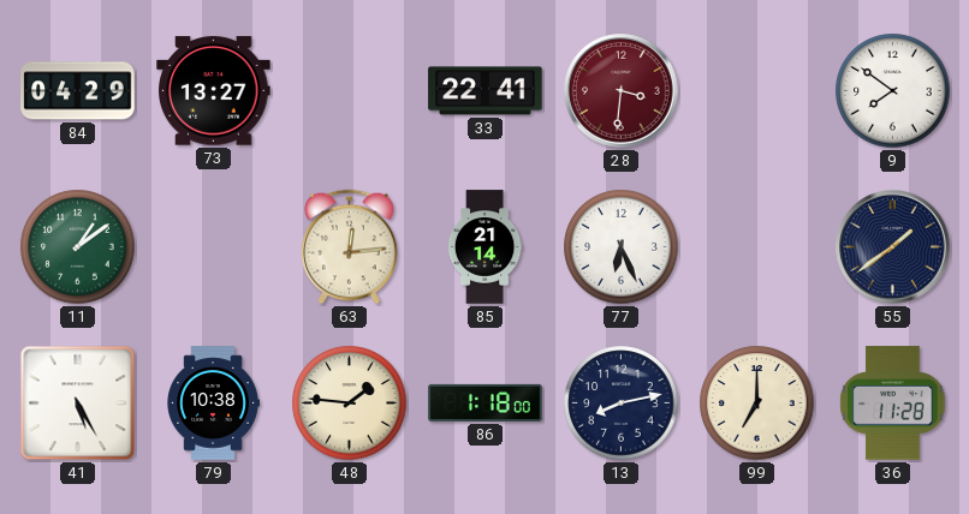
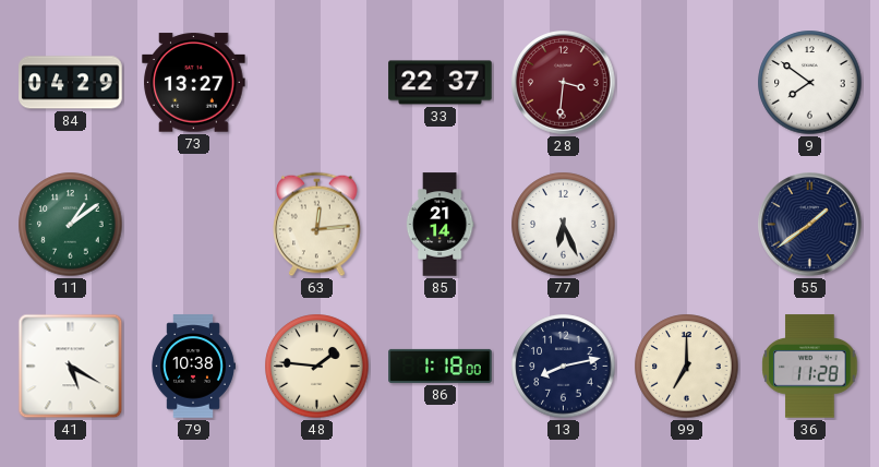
33: 22:41 -> 22:37
41: 5:25 -> 5:20
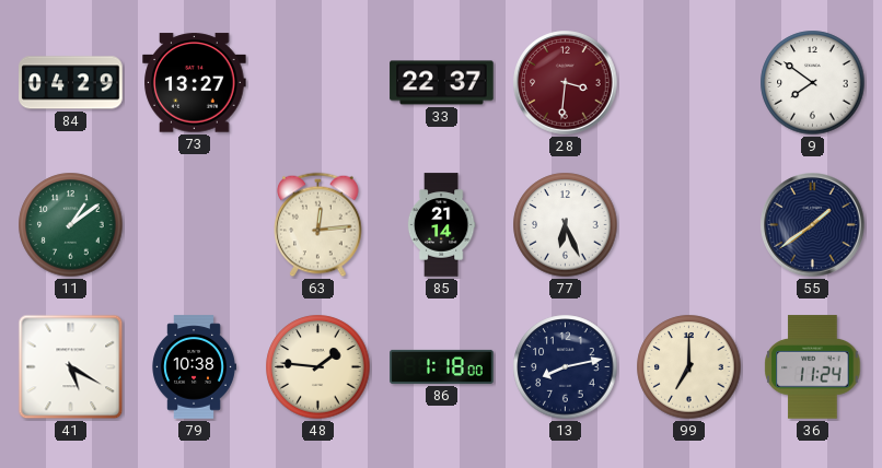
36: 11:28 -> 11:24
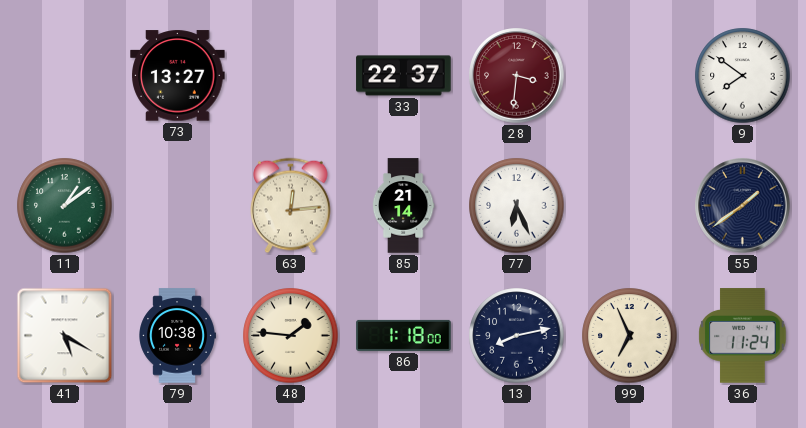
84: 04:29 -> none
99: 7:00 -> 6:56
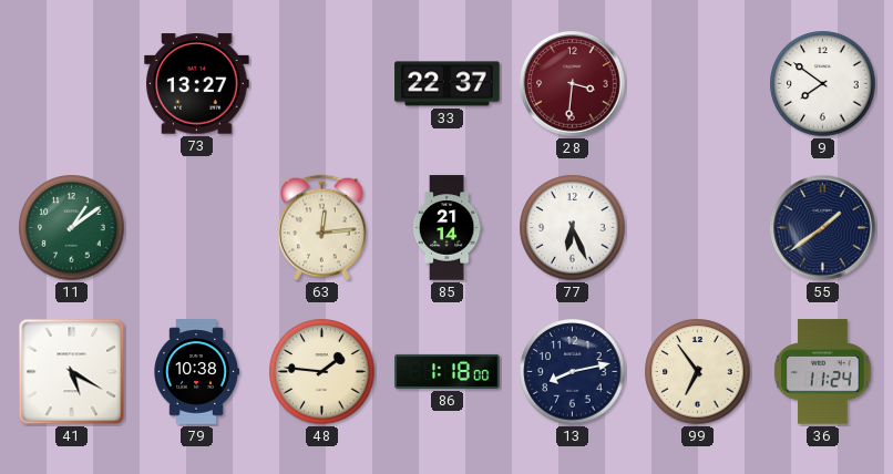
99: 6:56 -> 6:54
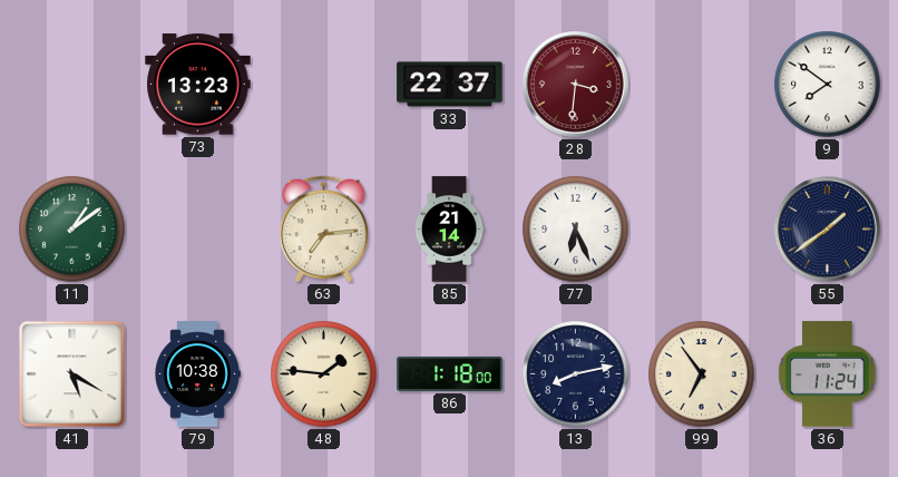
73: 13:27 -> 13:23
63: 12:14 -> 7:14
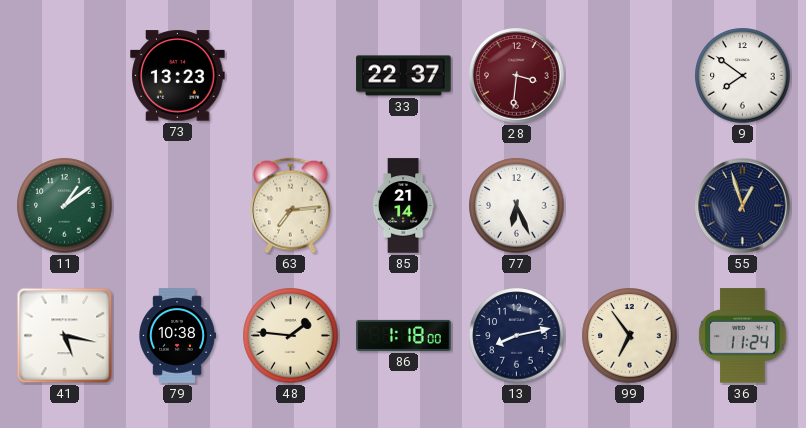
55: 1:39 -> 12:57
41: 5:20 -> 5:17
